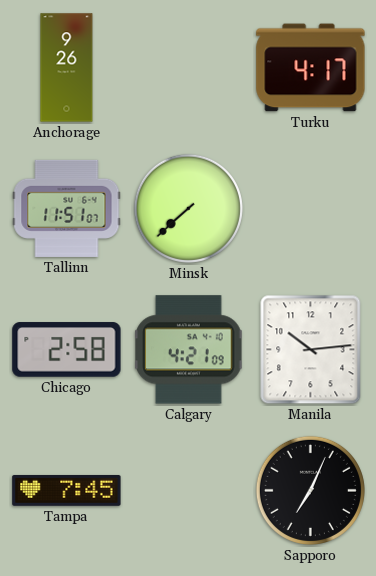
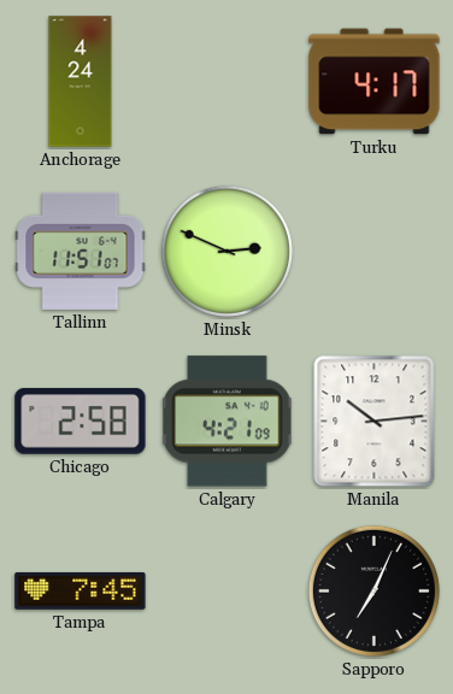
Anchorage: 9:26 -> 4:24
Minsk: 7:38 -> 2:49
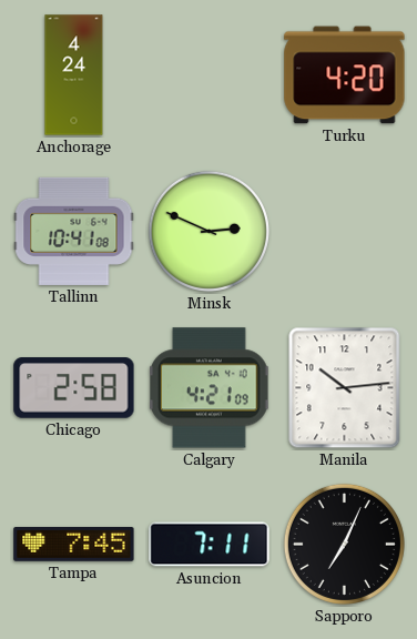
Turku: 4:17 -> 4:20
Tallinn: 11:51 -> 10:41
Asuncion: none -> 7:11
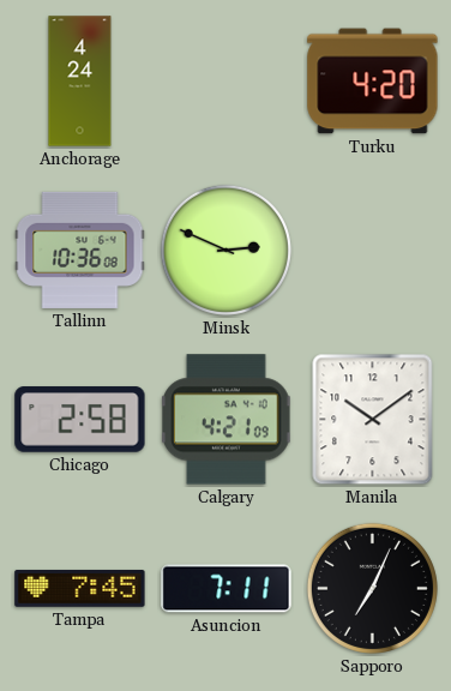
Tallinn: 10:41 -> 10:36
Manila: 10:14 -> 10:09
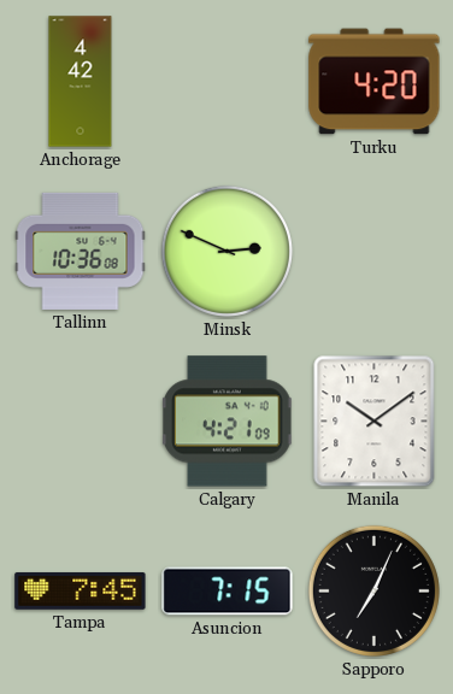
Anchorage: 4:24 -> 4:42
Chicago: 2:58 -> none
Asuncion: 7:11 -> 7:15
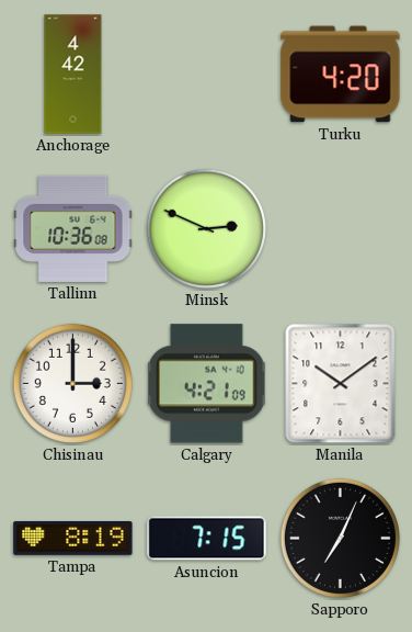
Chisinau: none -> 3:00
Tampa: 7:45 -> 8:19
